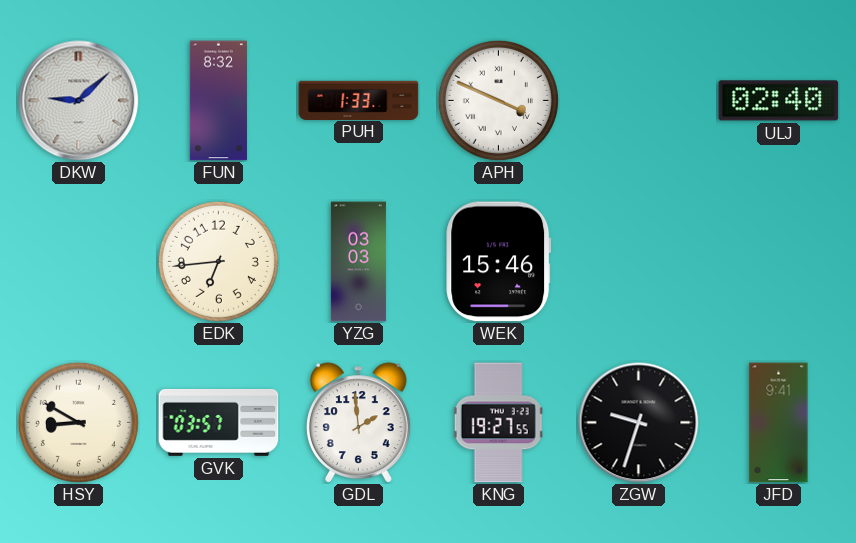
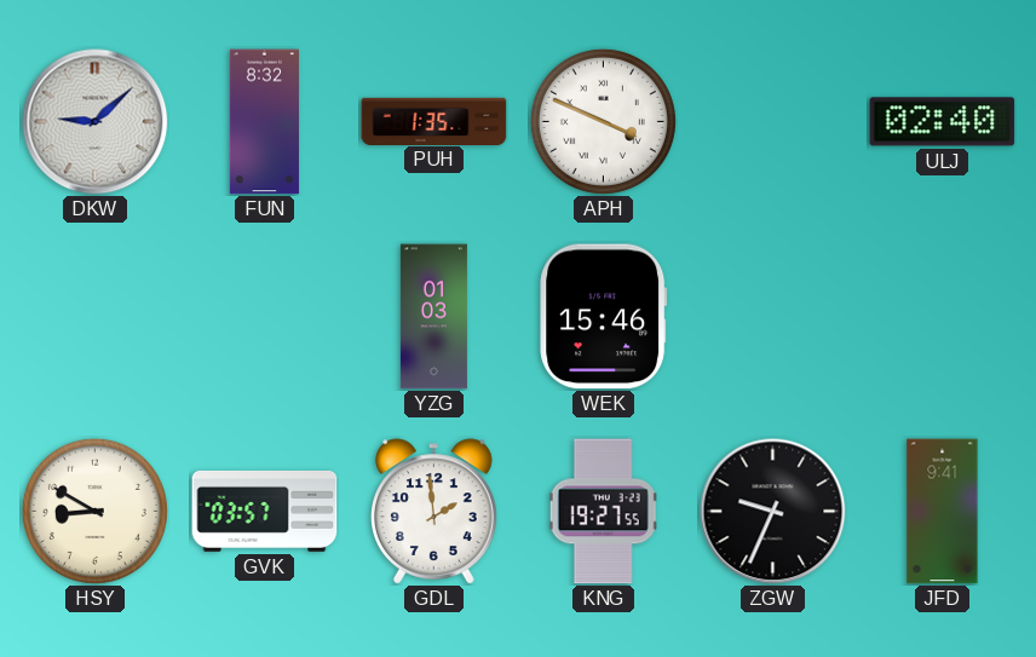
PUH: 1:33 -> 1:35
EDK: 6:44 -> none
YZG: 03:03 -> 01:03
ZGW: 9:33 -> 9:34
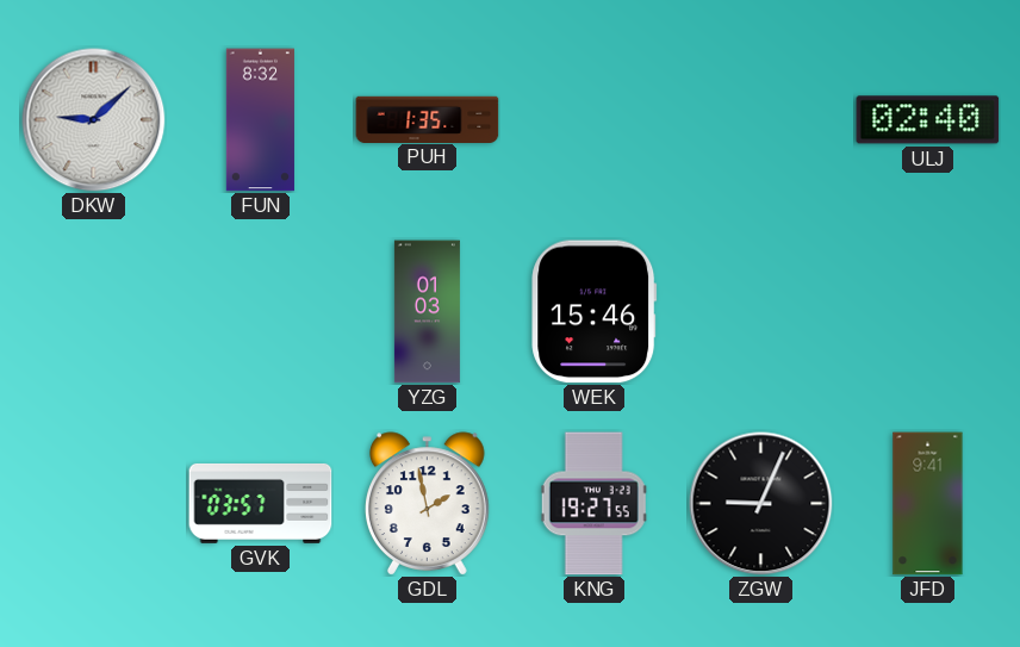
APH: 3:49 -> none
HSY: 8:50 -> none
GDL: 1:59 -> 1:58
ZGW: 9:34 -> 9:04
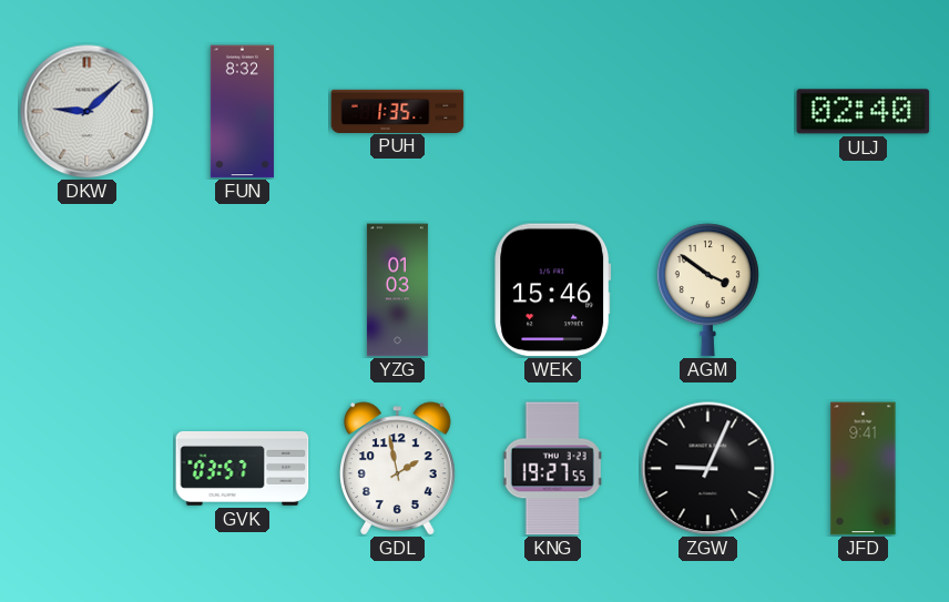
AGM: none -> 3:51
